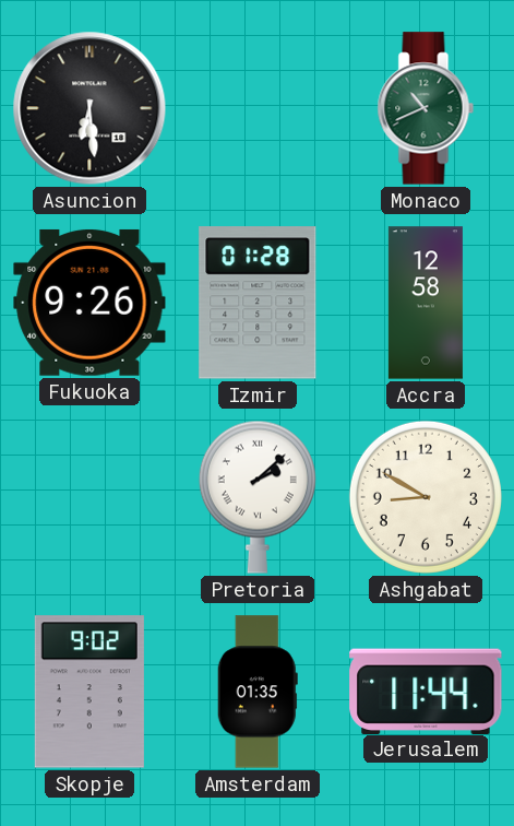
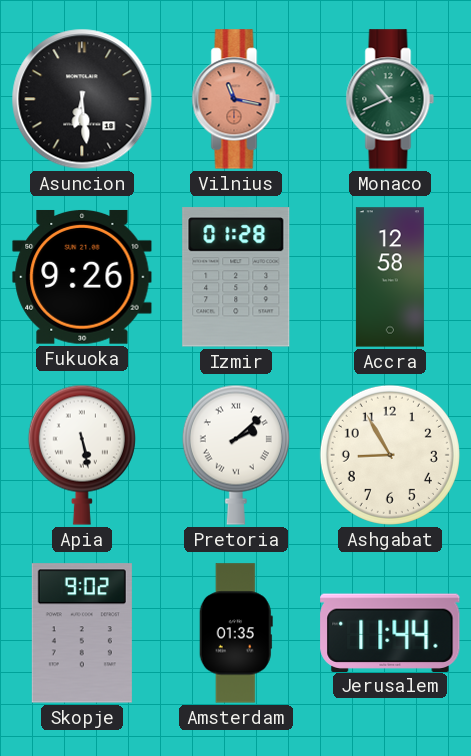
Vilnius: none -> 11:17
Apia: none -> 5:28
Ashgabat: 8:50 -> 8:55
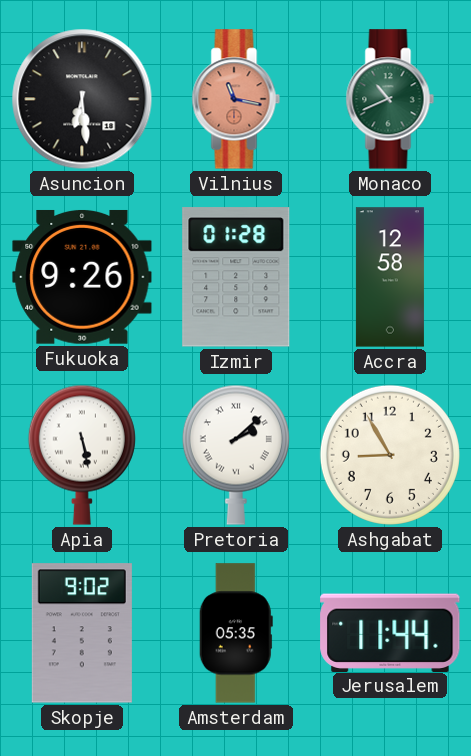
Amsterdam: 01:35 -> 05:35
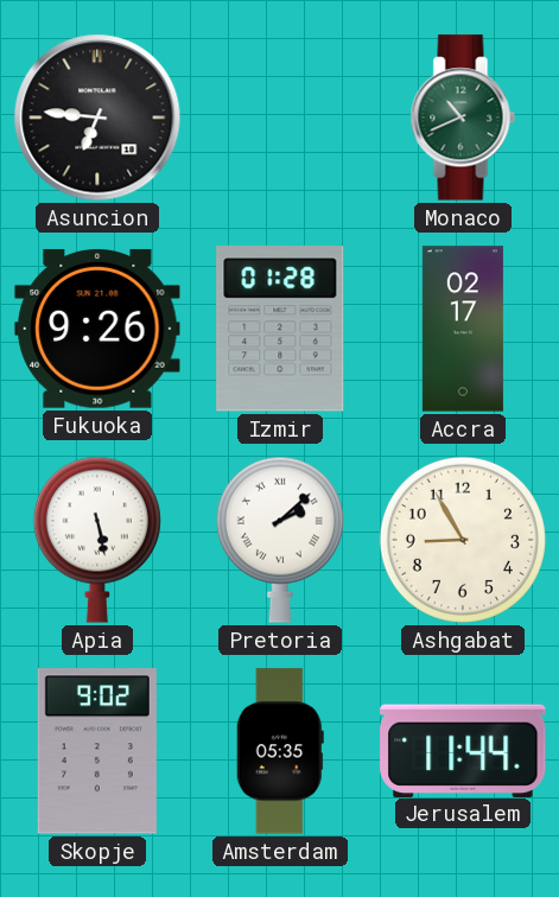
Asuncion: 6:29 -> 6:46
Vilnius: 11:17 -> none
Accra: 12:58 -> 02:17
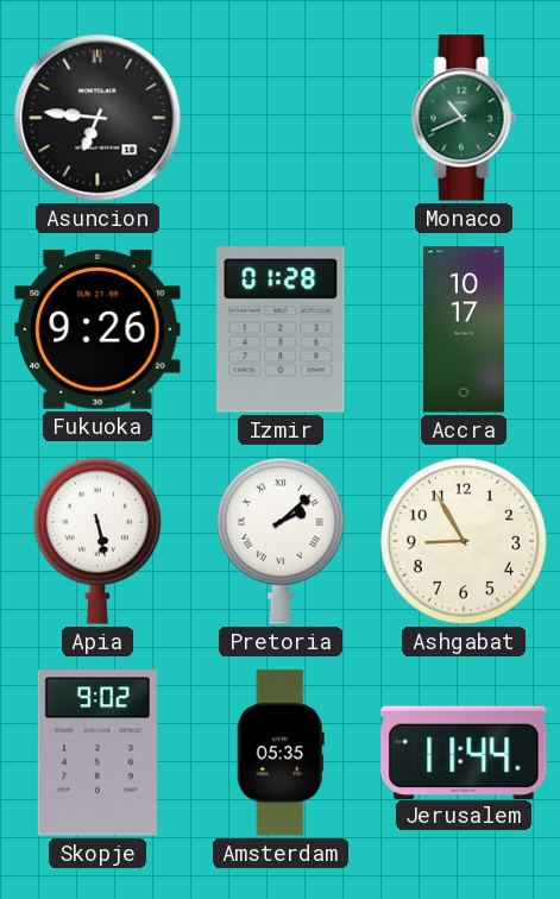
Accra: 02:17 -> 10:17
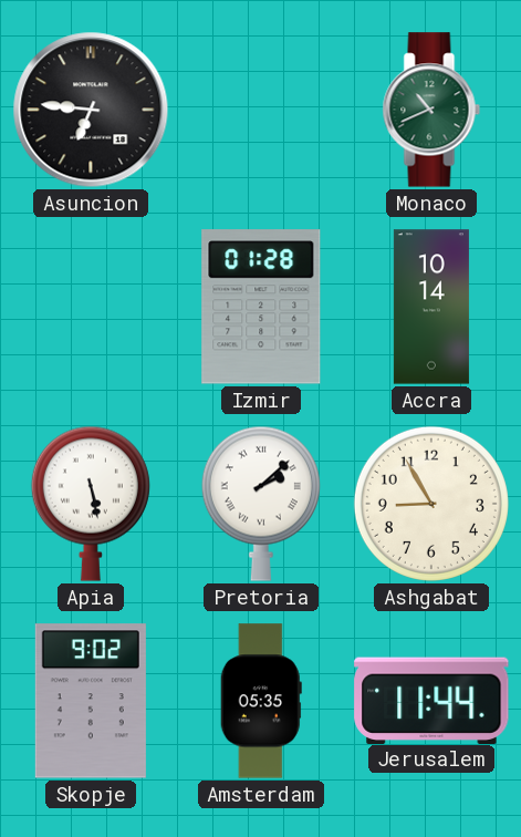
Fukuoka: 9:26 -> none
Accra: 10:17 -> 10:14
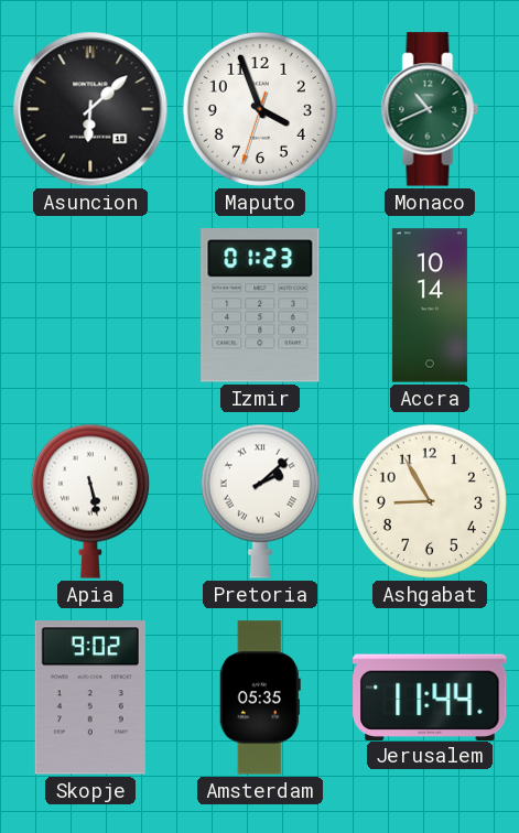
Asuncion: 6:46 -> 6:08
Maputo: none -> 3:56
Izmir: 01:28 -> 01:23
